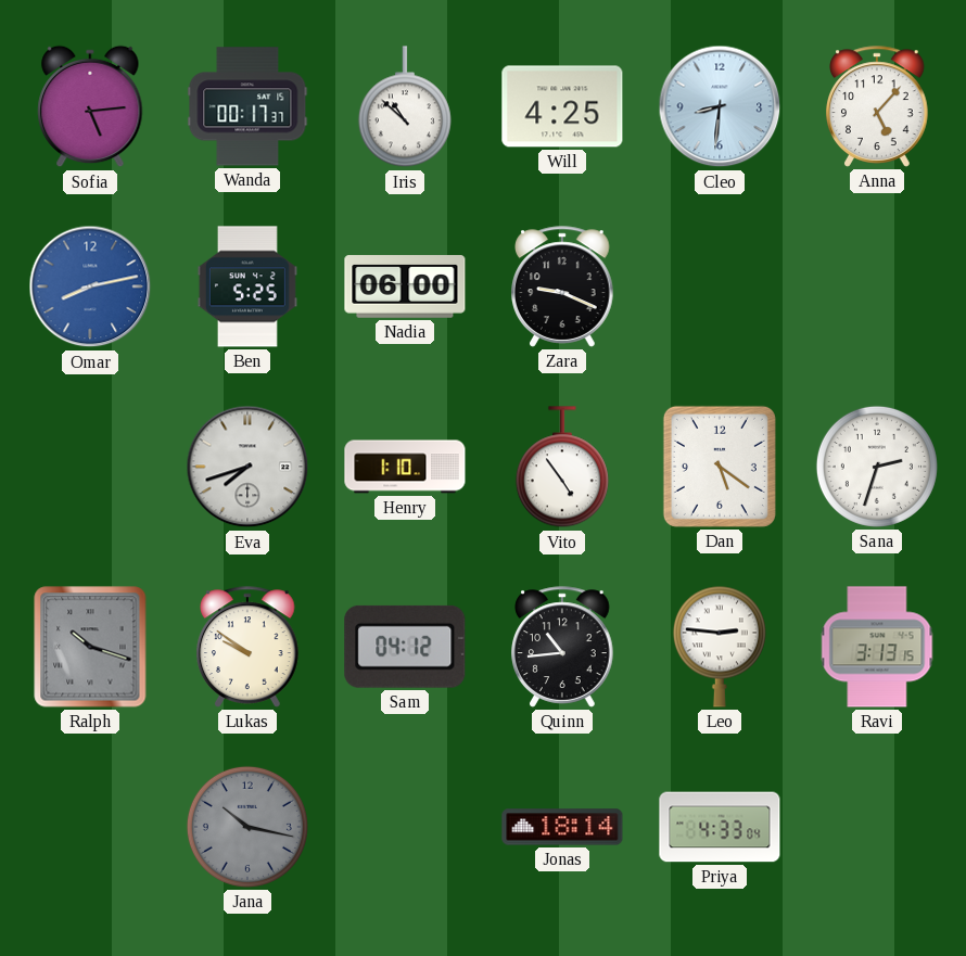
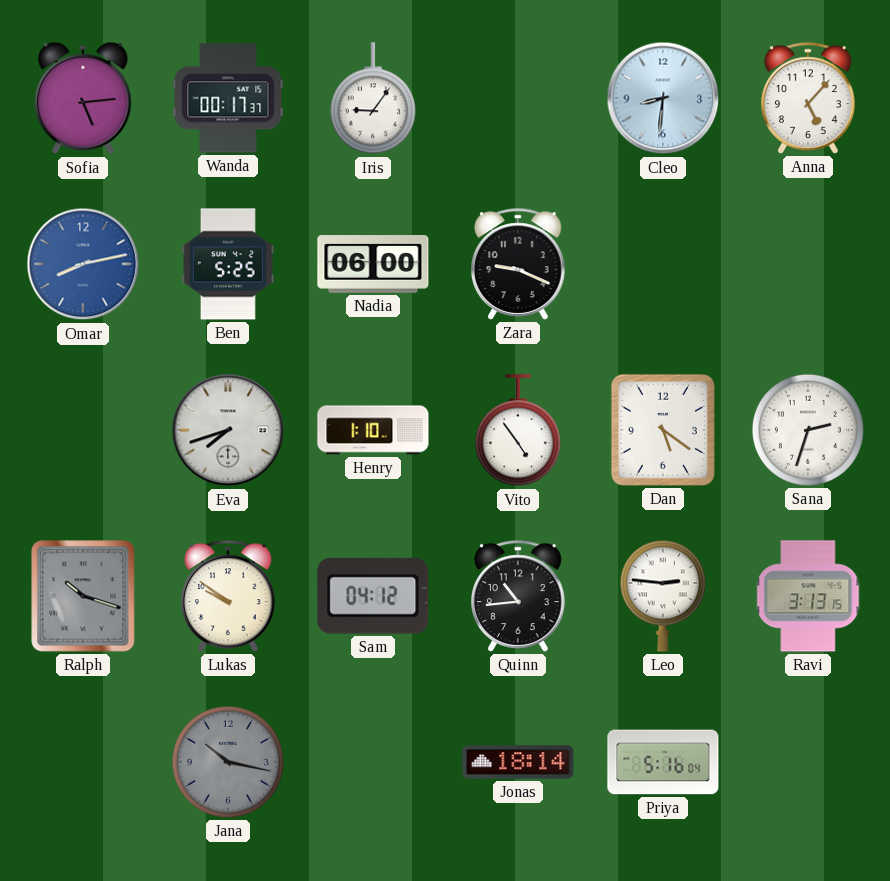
Iris: 10:52 -> 9:06
Will: 4:25 -> none
Priya: 4:33 -> 5:16
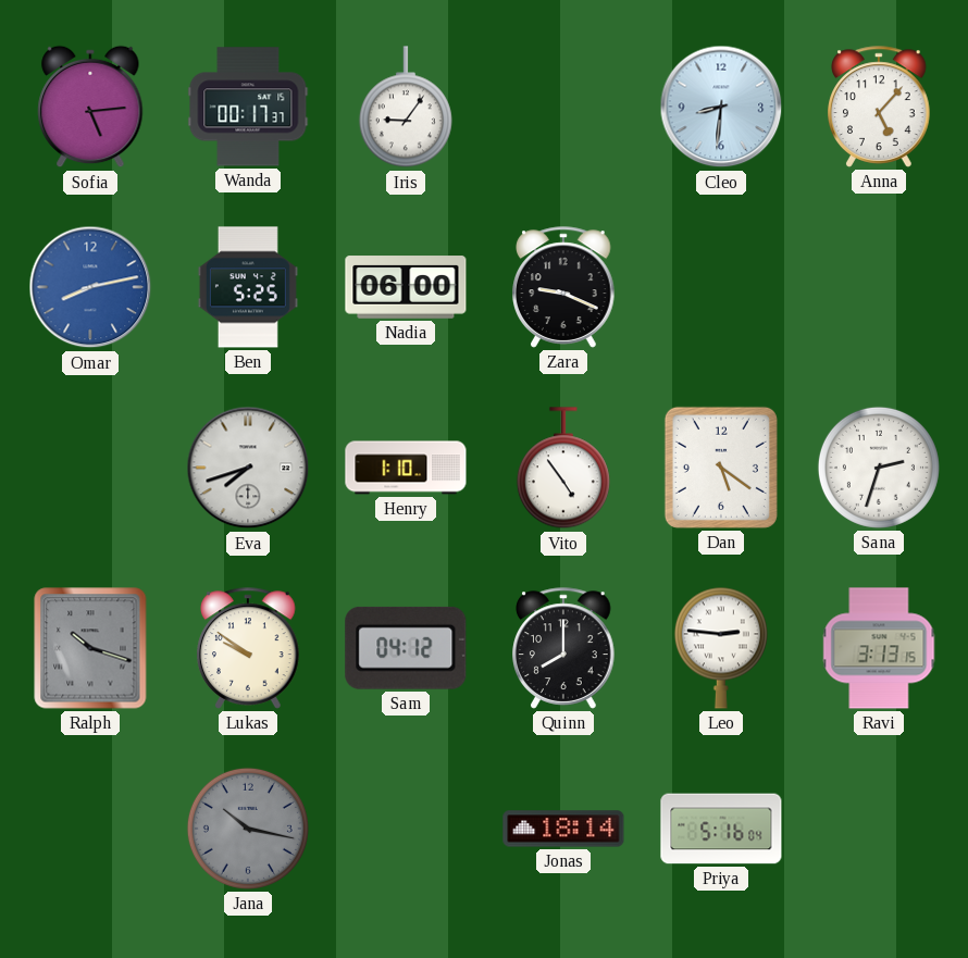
Quinn: 10:44 -> 8:00
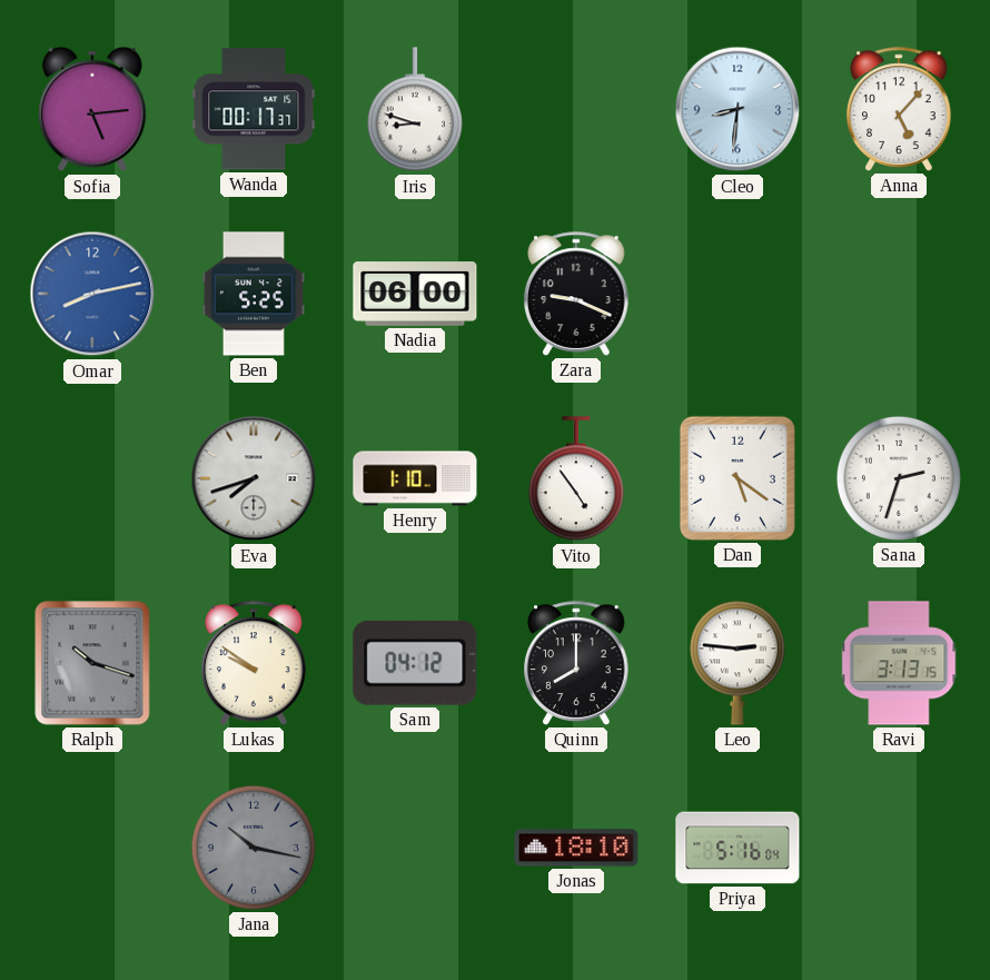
Iris: 9:06 -> 8:48
Jonas: 18:14 -> 18:10
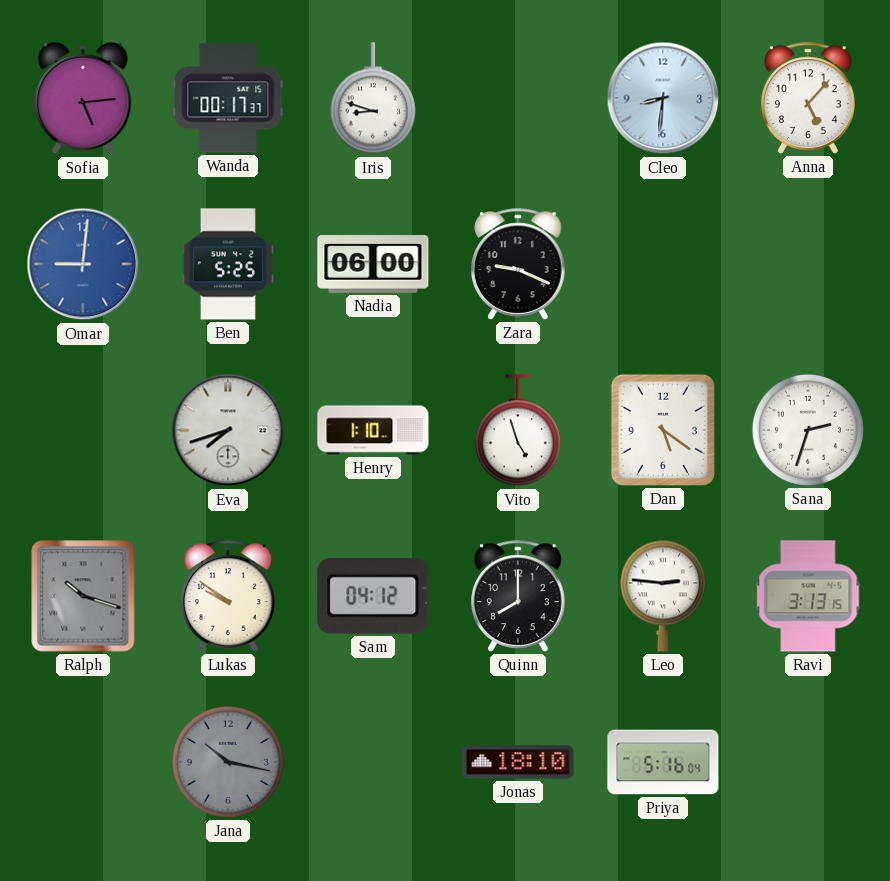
Omar: 8:13 -> 9:01
Vito: 4:54 -> 4:57
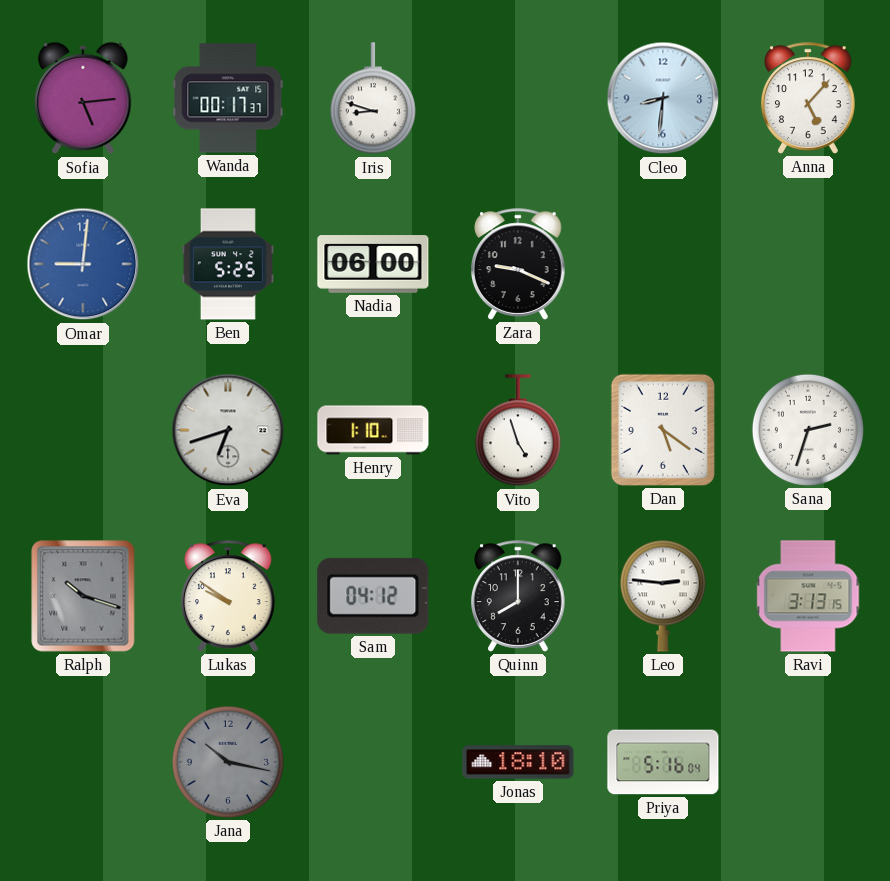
Eva: 7:42 -> 6:42
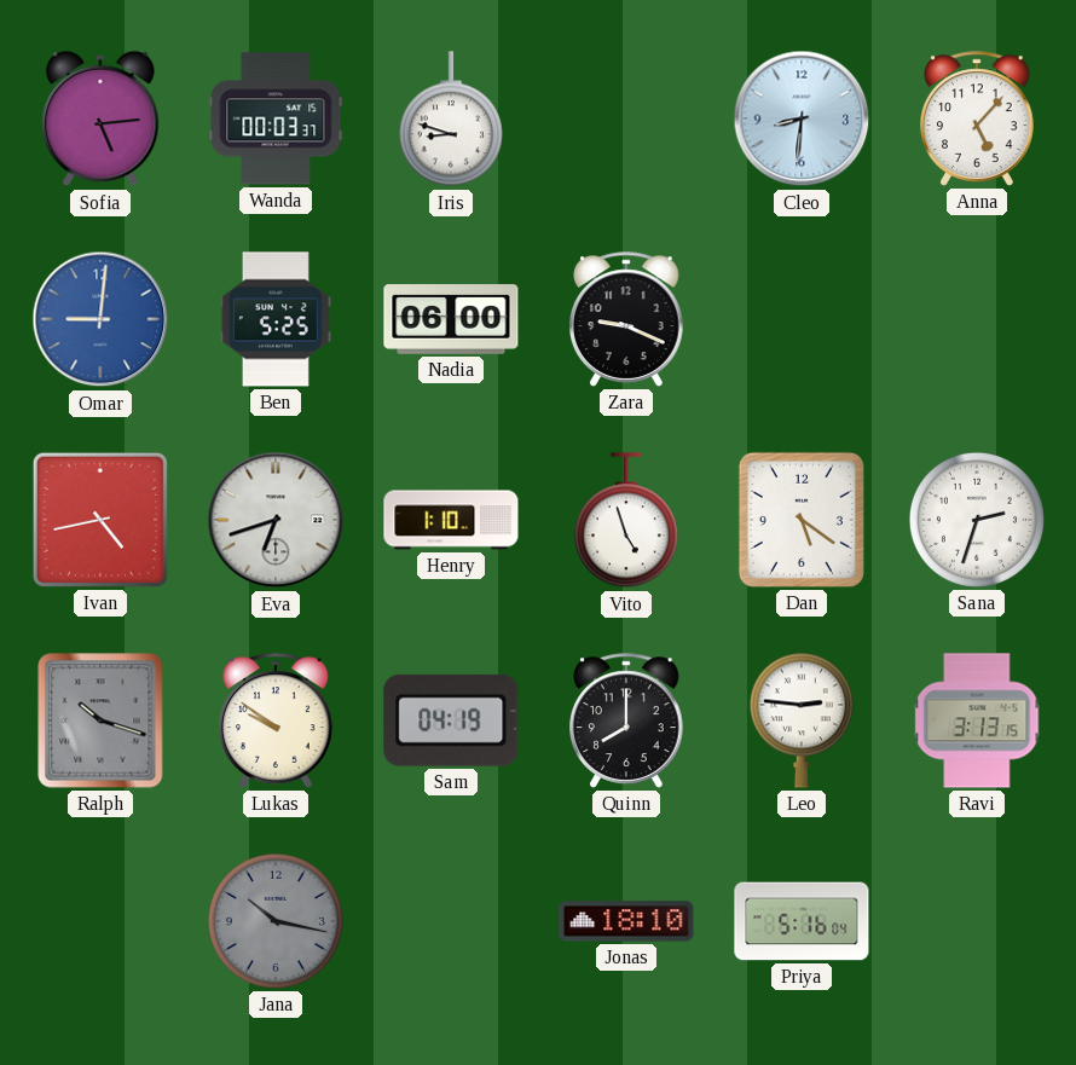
Wanda: 00:17 -> 00:03
Ivan: none -> 4:43
Sam: 04:12 -> 04:19
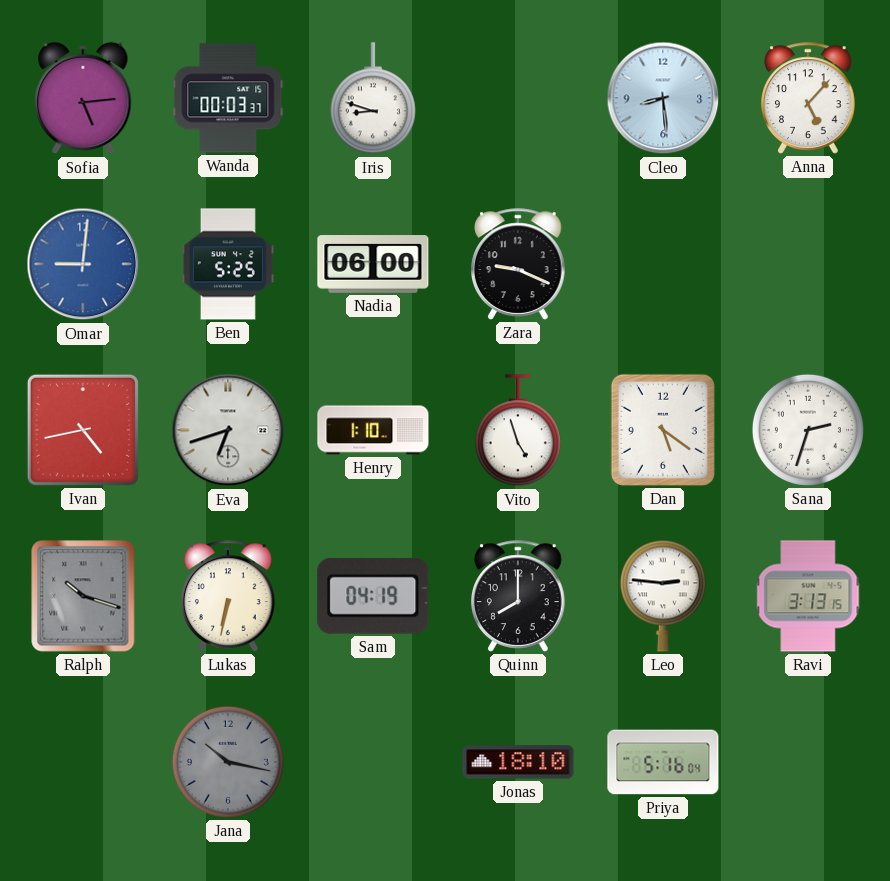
Cleo: 8:31 -> 8:29
Lukas: 9:51 -> 6:32
